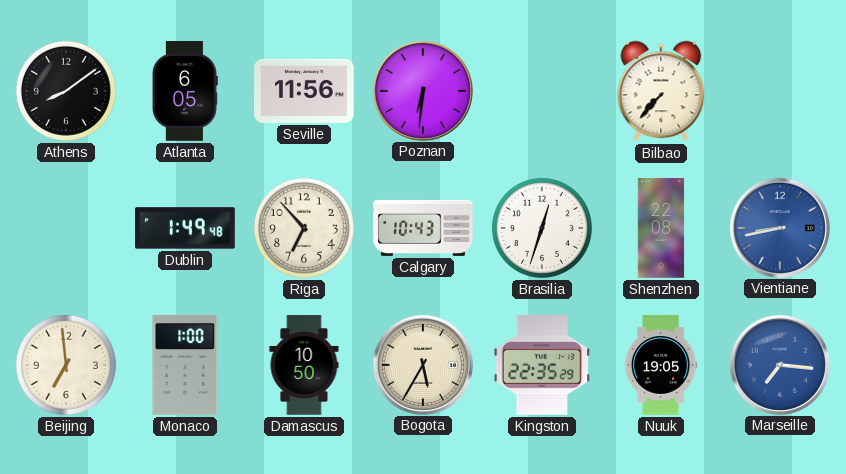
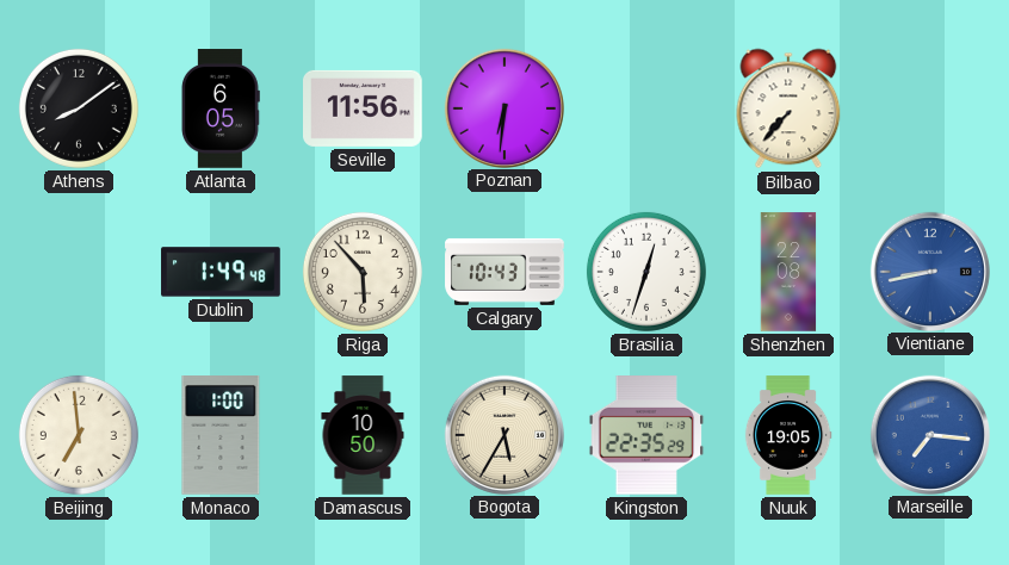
Riga: 6:53 -> 5:53
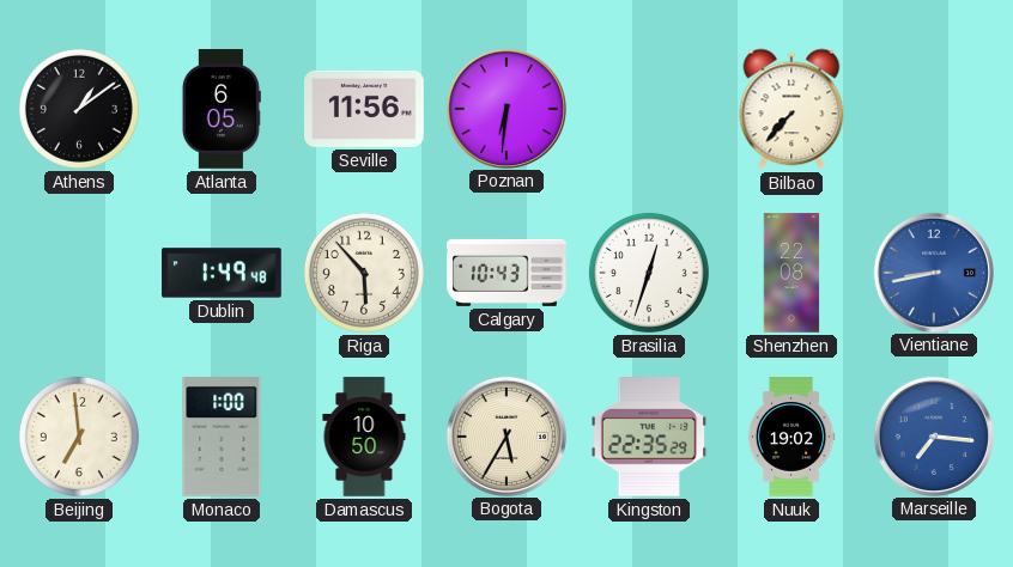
Athens: 8:09 -> 1:09
Nuuk: 19:05 -> 19:02
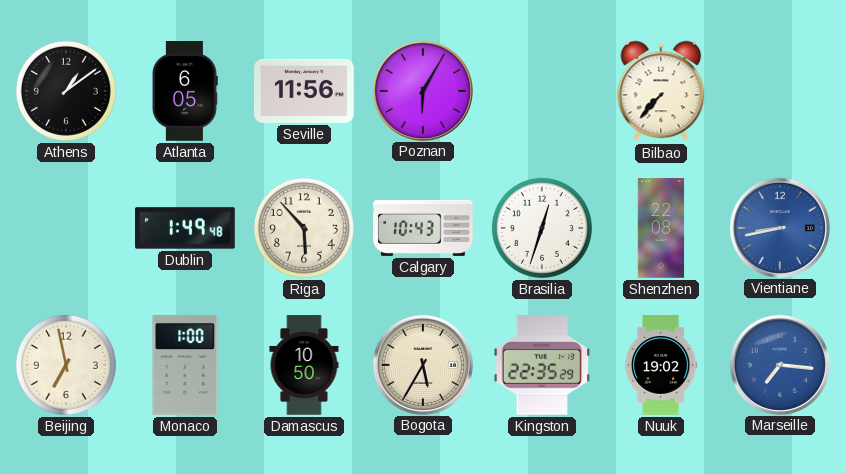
Poznan: 6:31 -> 6:05
Beijing: 6:59 -> 6:58
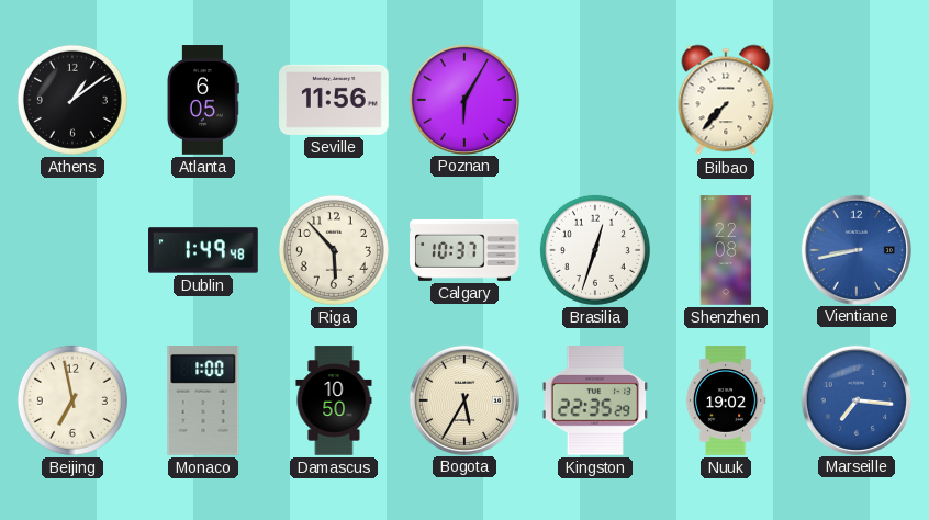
Calgary: 10:43 -> 10:37
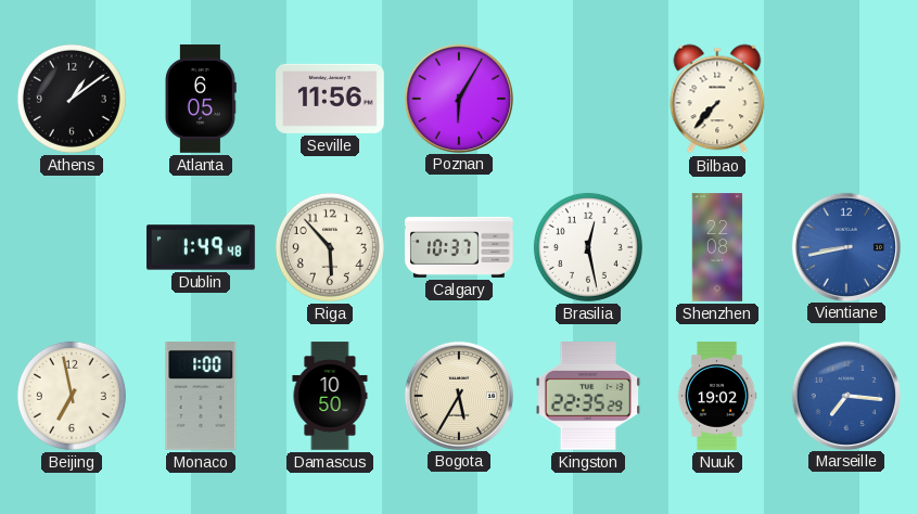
Brasilia: 12:33 -> 12:28
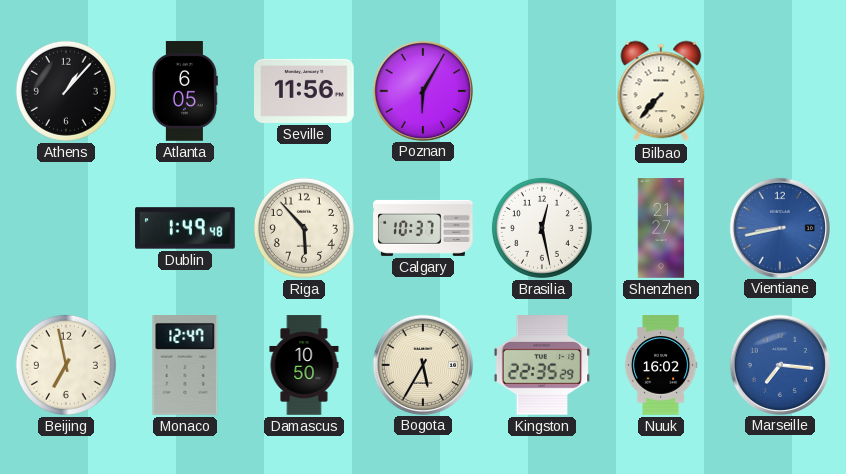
Athens: 1:09 -> 1:07
Shenzhen: 22:08 -> 21:27
Monaco: 1:00 -> 12:47
Nuuk: 19:02 -> 16:02
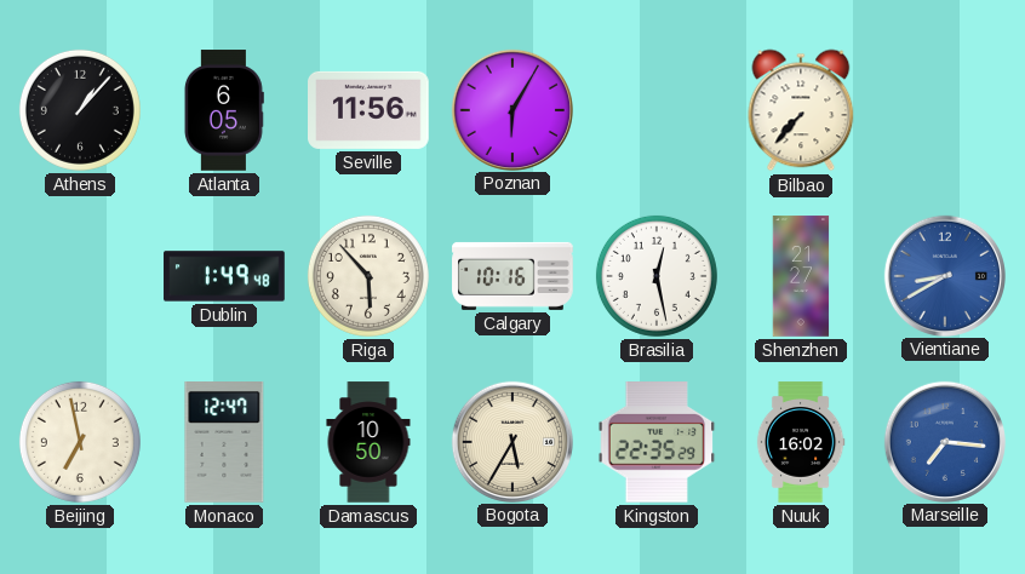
Calgary: 10:37 -> 10:16
Vientiane: 8:43 -> 8:40
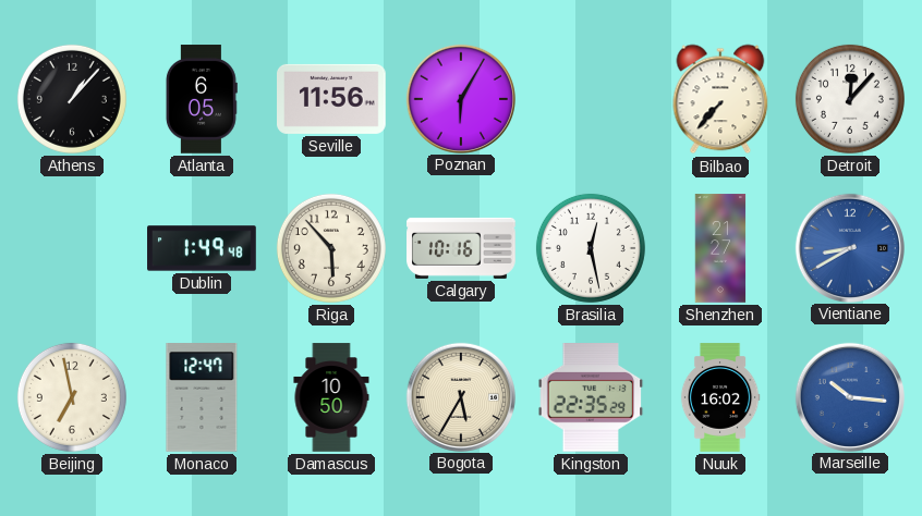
Detroit: none -> 12:07
Marseille: 7:16 -> 10:16
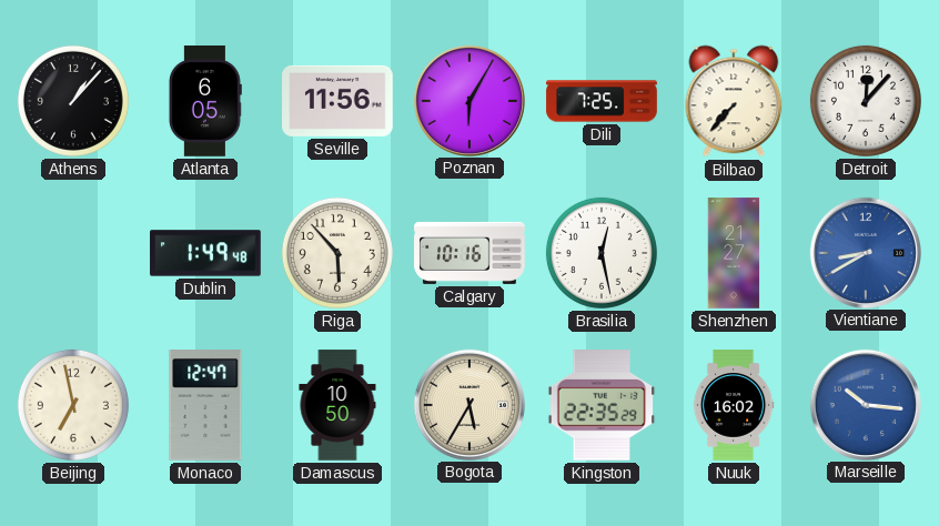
Dili: none -> 7:25
